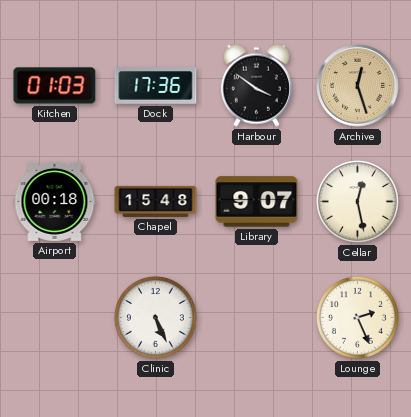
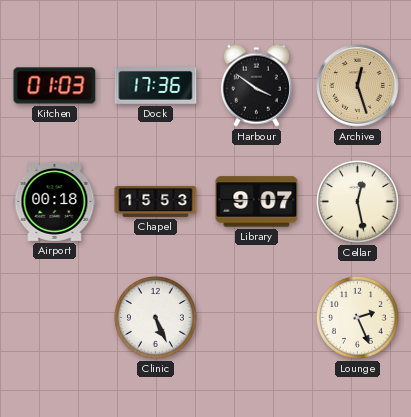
Chapel: 15:48 -> 15:53
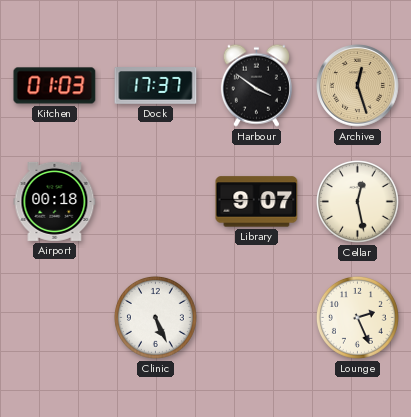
Dock: 17:36 -> 17:37
Chapel: 15:53 -> none
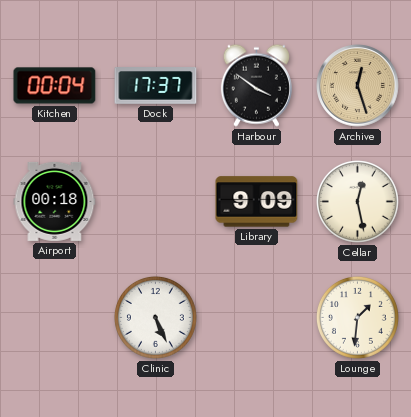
Kitchen: 01:03 -> 00:04
Library: 9:07 -> 9:09
Lounge: 2:26 -> 1:31
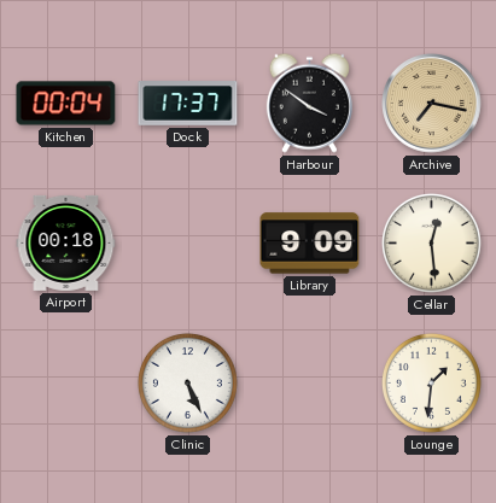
Archive: 12:27 -> 7:17
Cellar: 12:28 -> 12:29
